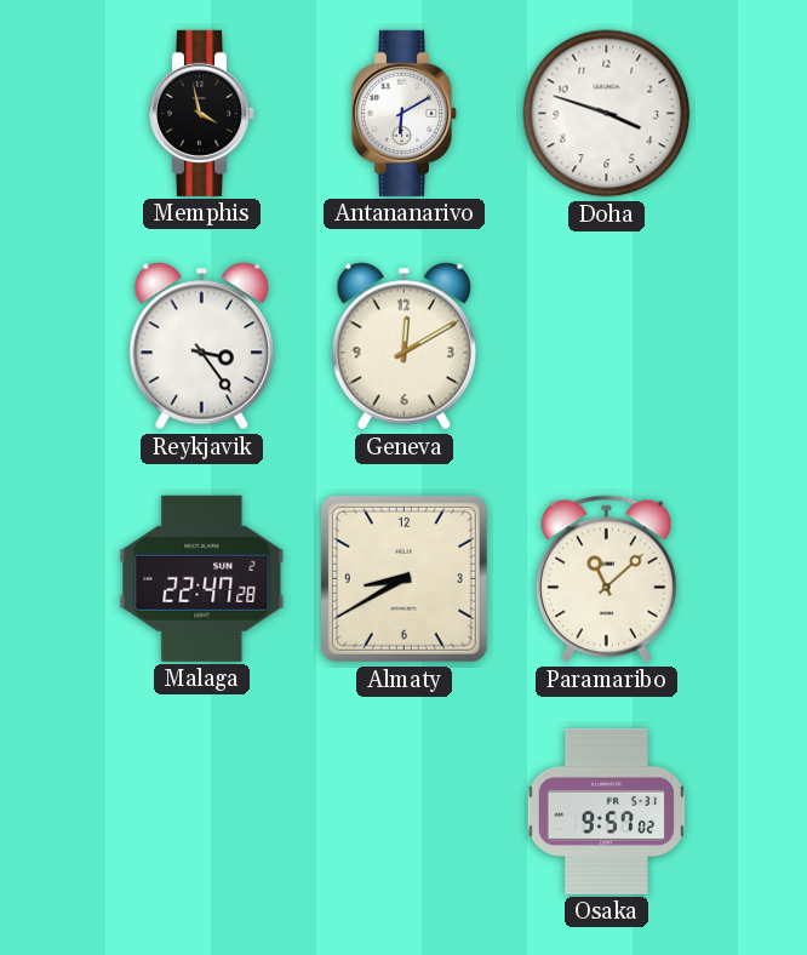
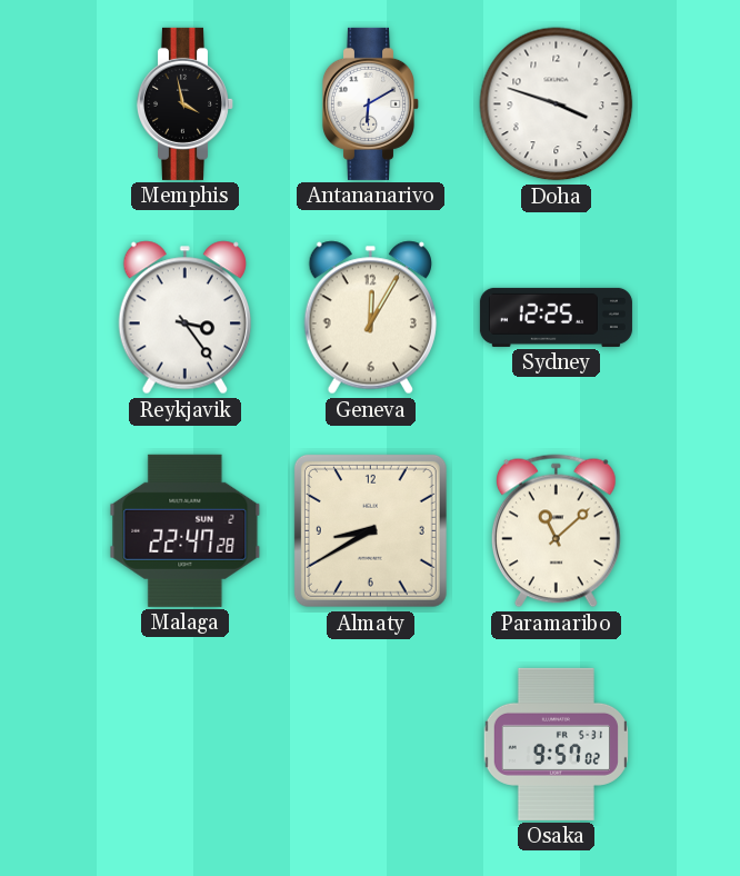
Geneva: 12:10 -> 12:05
Sydney: none -> 12:25
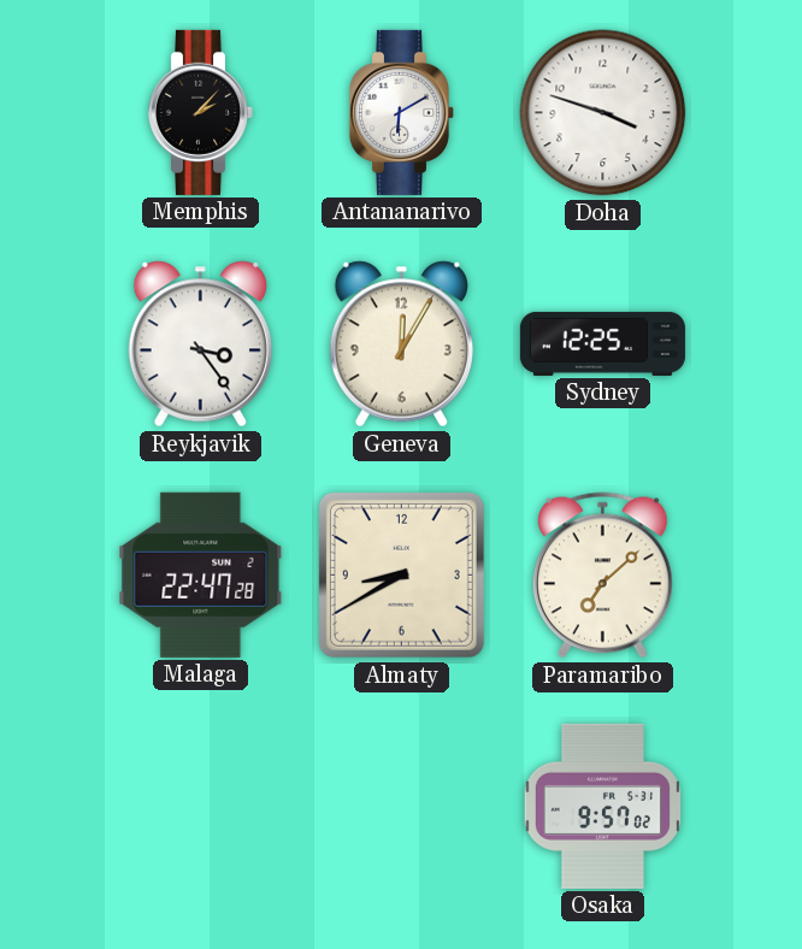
Memphis: 3:58 -> 2:07
Paramaribo: 11:08 -> 7:08
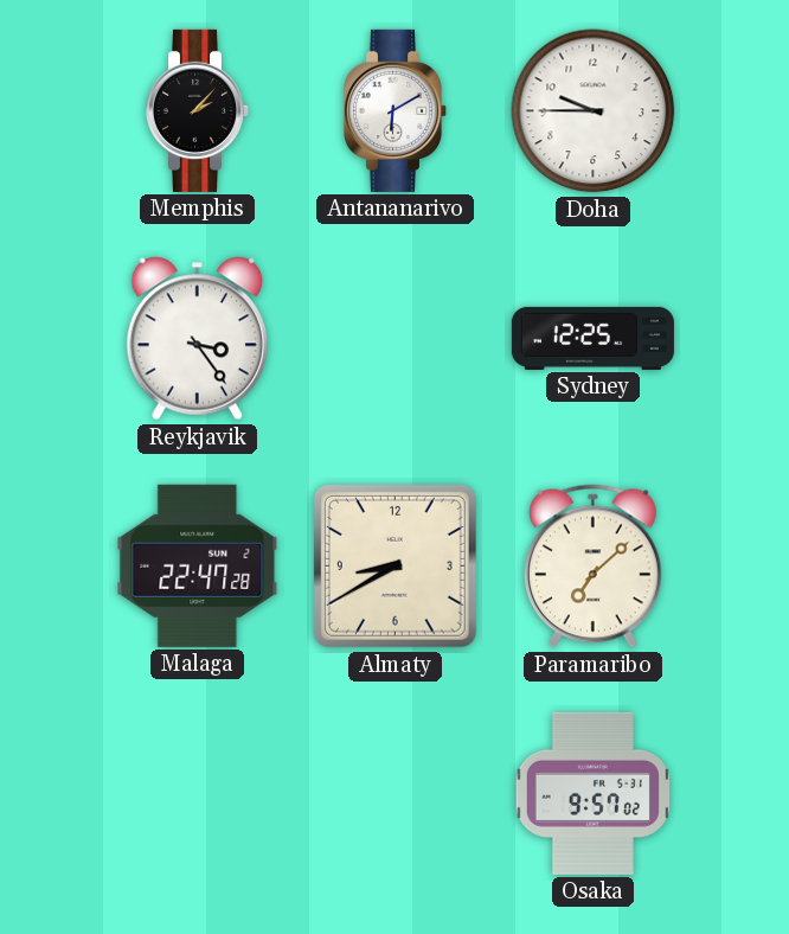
Doha: 3:48 -> 9:45
Geneva: 12:05 -> none
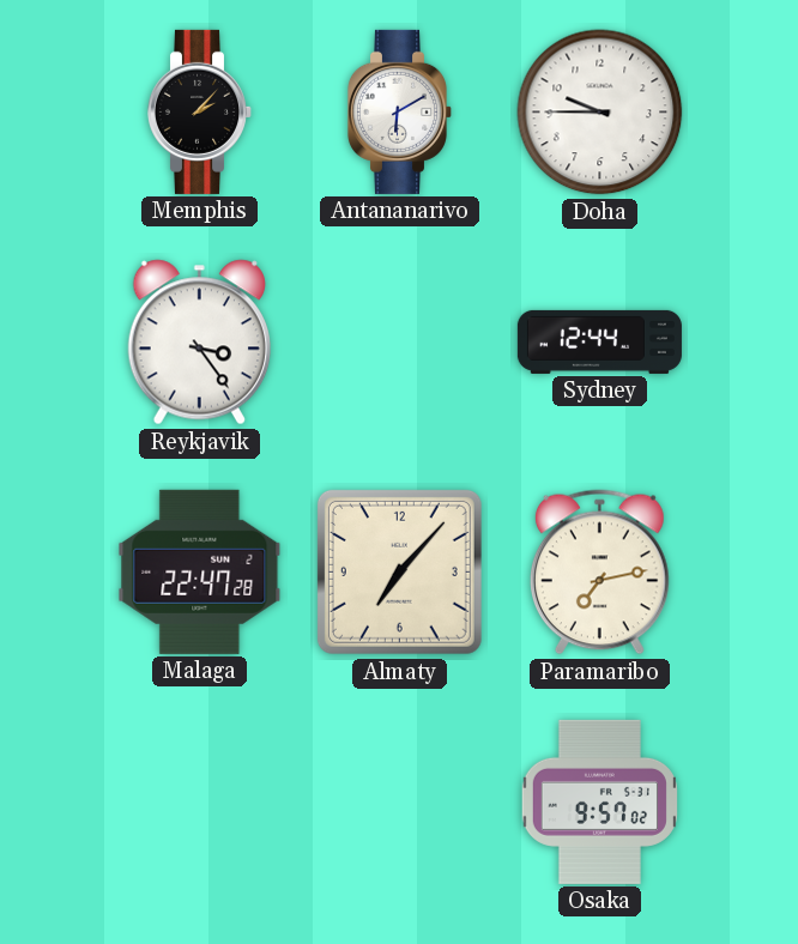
Sydney: 12:25 -> 12:44
Almaty: 8:40 -> 7:07
Paramaribo: 7:08 -> 7:13
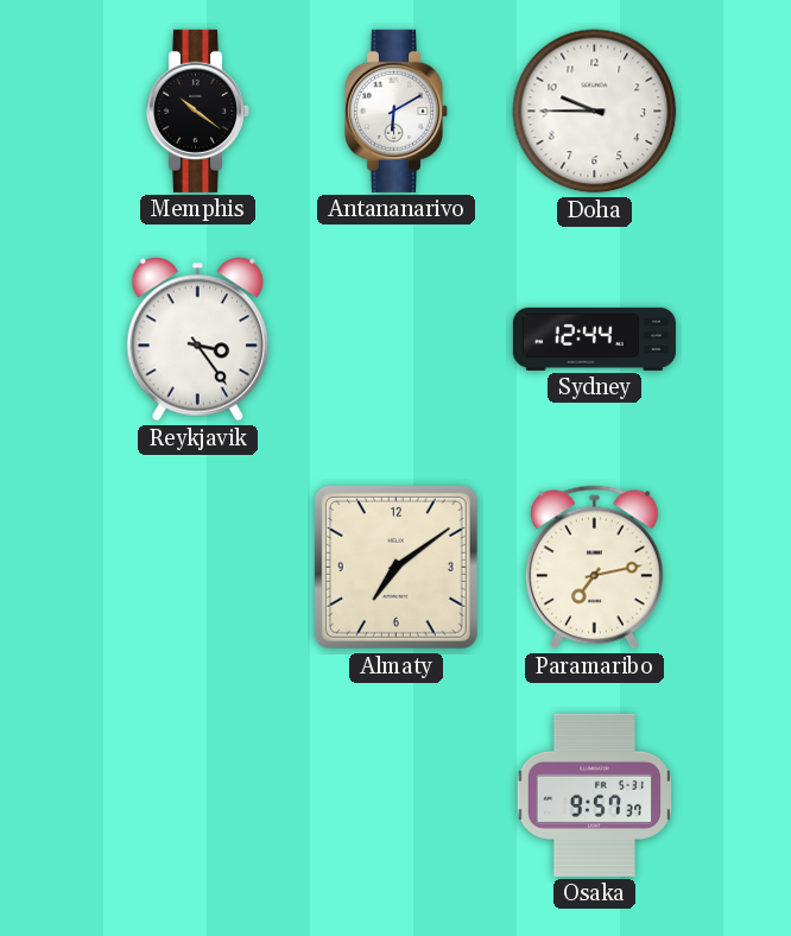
Memphis: 2:07 -> 10:21
Malaga: 22:47 -> none
Almaty: 7:07 -> 7:09
Osaka: 9:57:02 -> 9:57:37
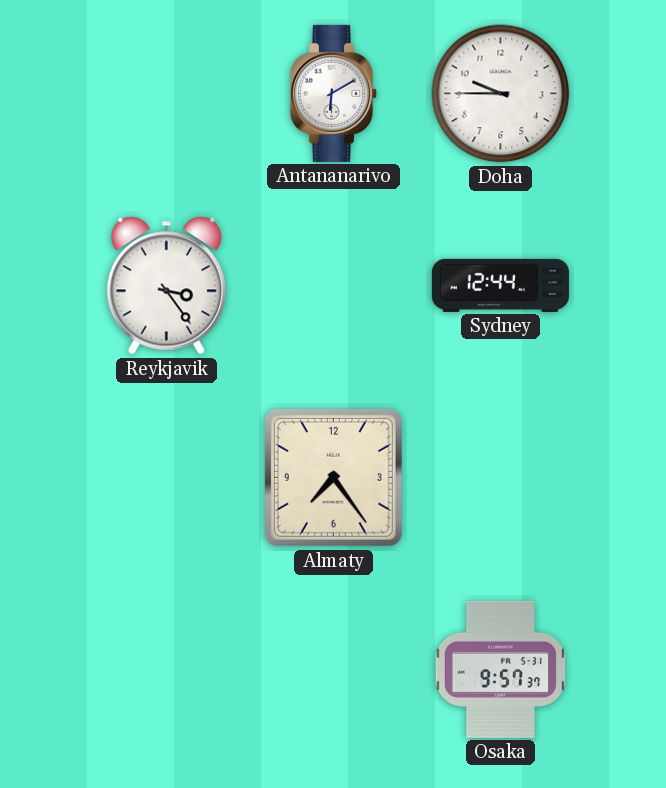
Memphis: 10:21 -> none
Almaty: 7:09 -> 7:24
Paramaribo: 7:13 -> none
